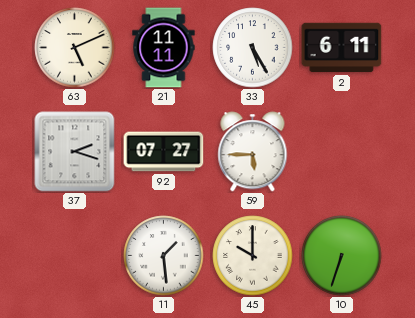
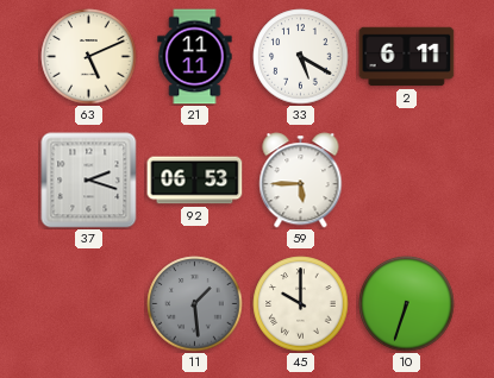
33: 5:25 -> 5:20
92: 07:27 -> 06:53
11 dial: white -> grey
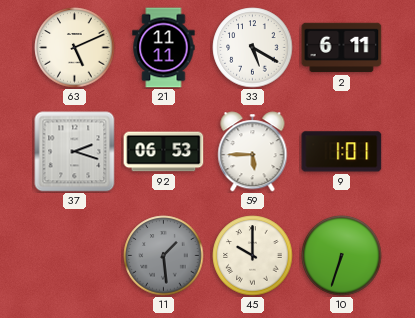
9: none -> 1:01
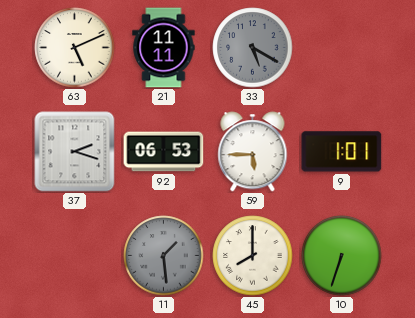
33 dial: white -> grey
2: 6:11 -> none
45: 10:00 -> 8:00
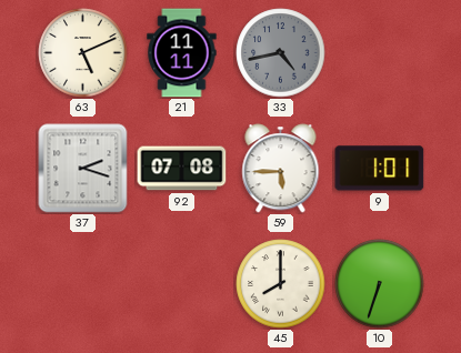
33: 5:20 -> 4:43
92: 06:53 -> 07:08
11: 1:29 -> none
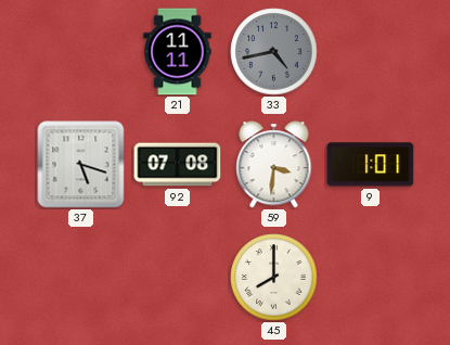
63: 5:11 -> none
37: 2:18 -> 5:18
59: 5:45 -> 3:31
10: 6:33 -> none
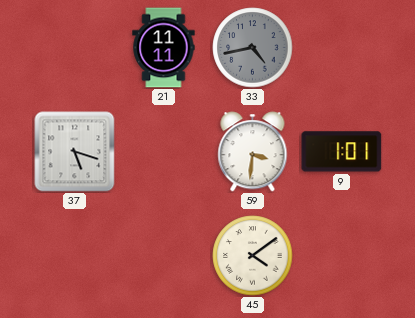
92: 07:08 -> none
45: 8:00 -> 4:09
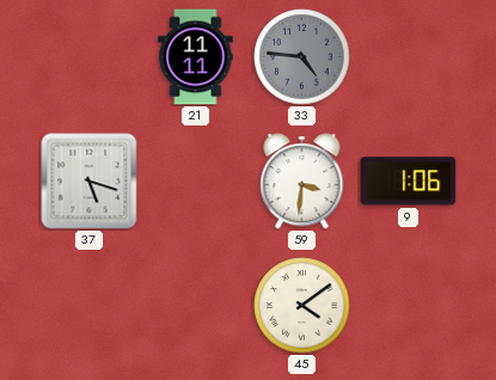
33: 4:43 -> 4:46
9: 1:01 -> 1:06
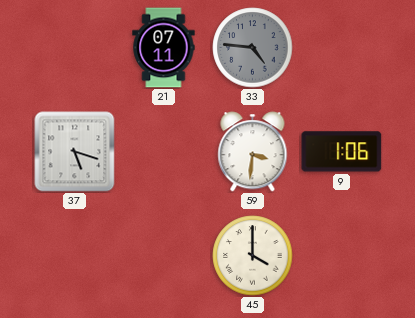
21: 11:11 -> 07:11
45: 4:09 -> 4:00
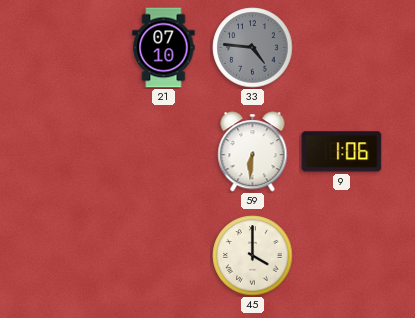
21: 07:11 -> 07:10
37: 5:18 -> none
59: 3:31 -> 6:31
